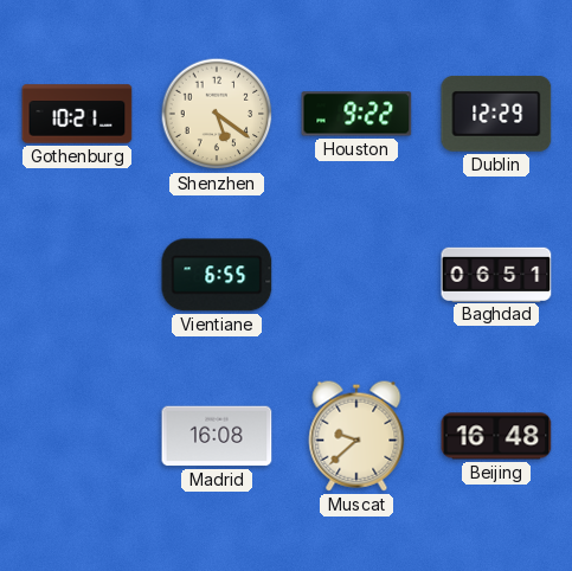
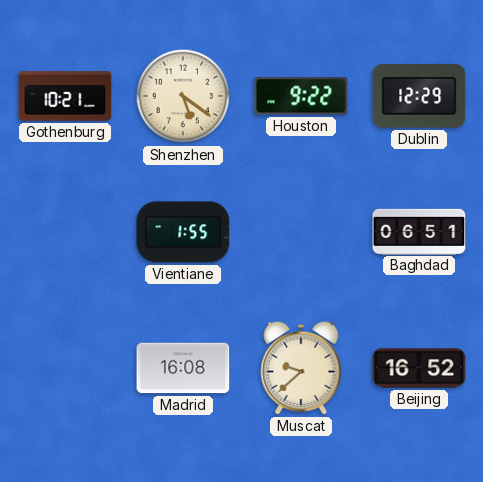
Vientiane: 6:55 -> 1:55
Beijing: 16:48 -> 16:52
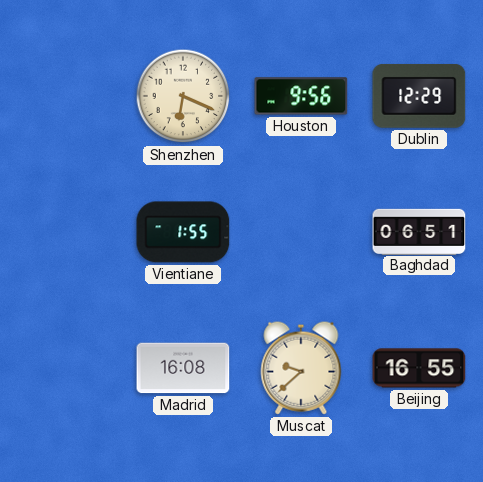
Gothenburg: 10:21 -> none
Shenzhen: 5:21 -> 6:19
Houston: 9:22 -> 9:56
Beijing: 16:52 -> 16:55
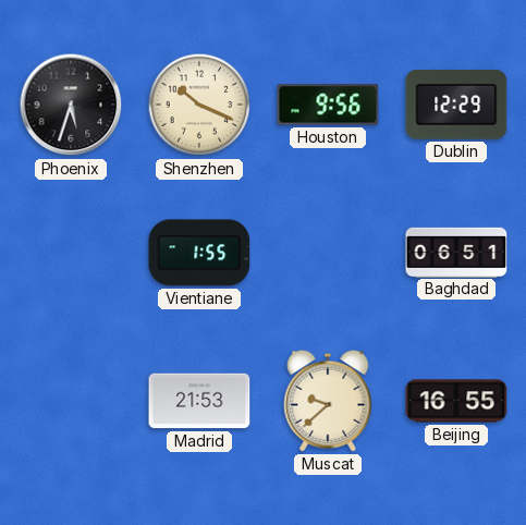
Phoenix: none -> 5:33
Shenzhen: 6:19 -> 10:19
Madrid: 16:08 -> 21:53
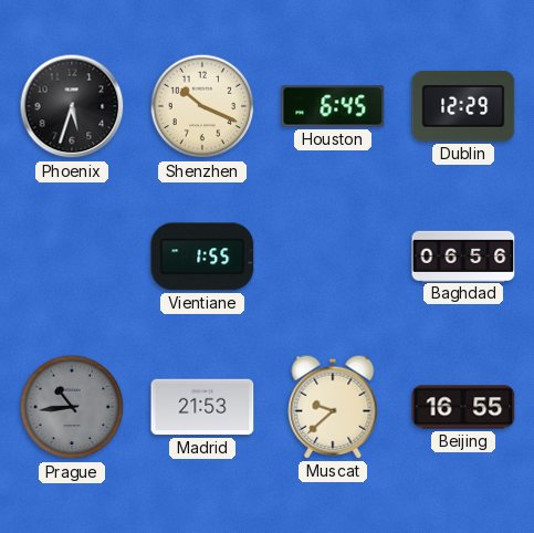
Houston: 9:56 -> 6:45
Baghdad: 06:51 -> 06:56
Prague: none -> 10:44
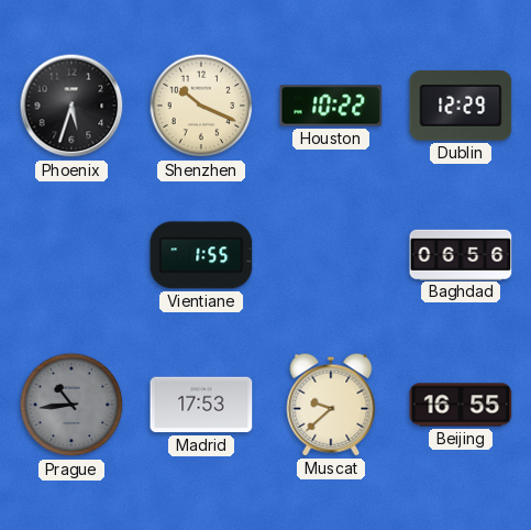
Houston: 6:45 -> 10:22
Madrid: 21:53 -> 17:53
